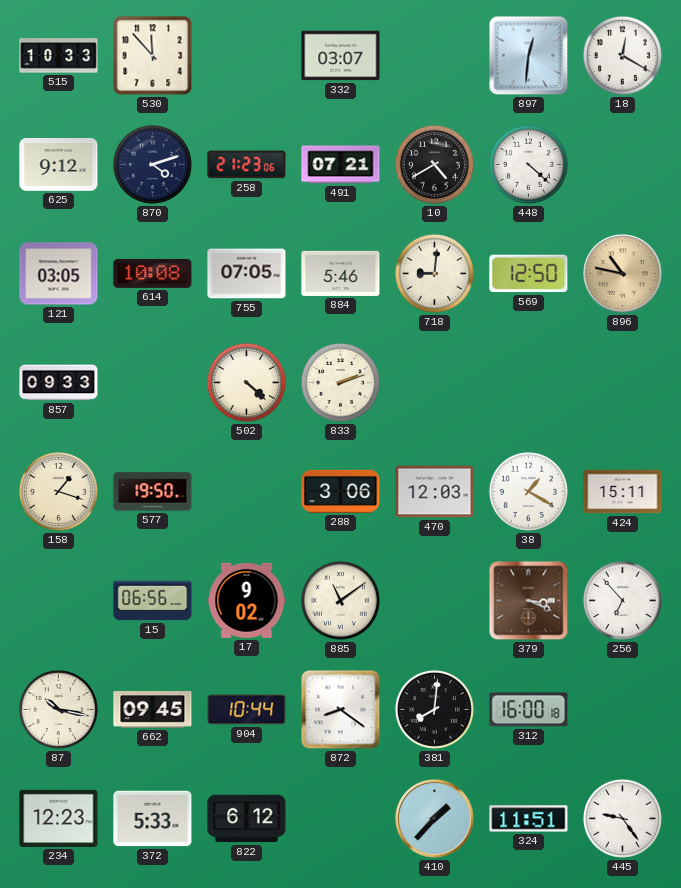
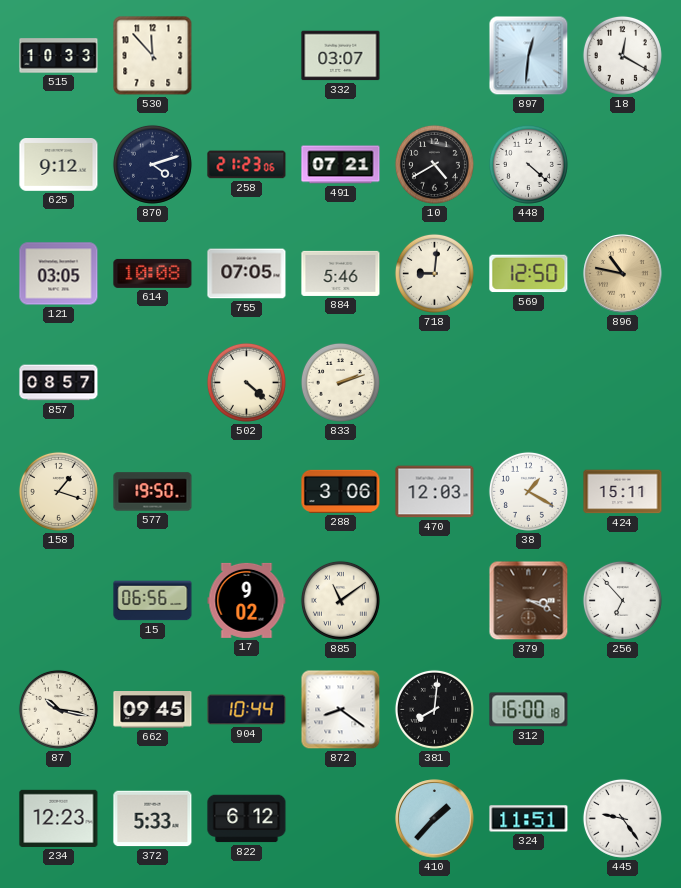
857: 09:33 -> 08:57
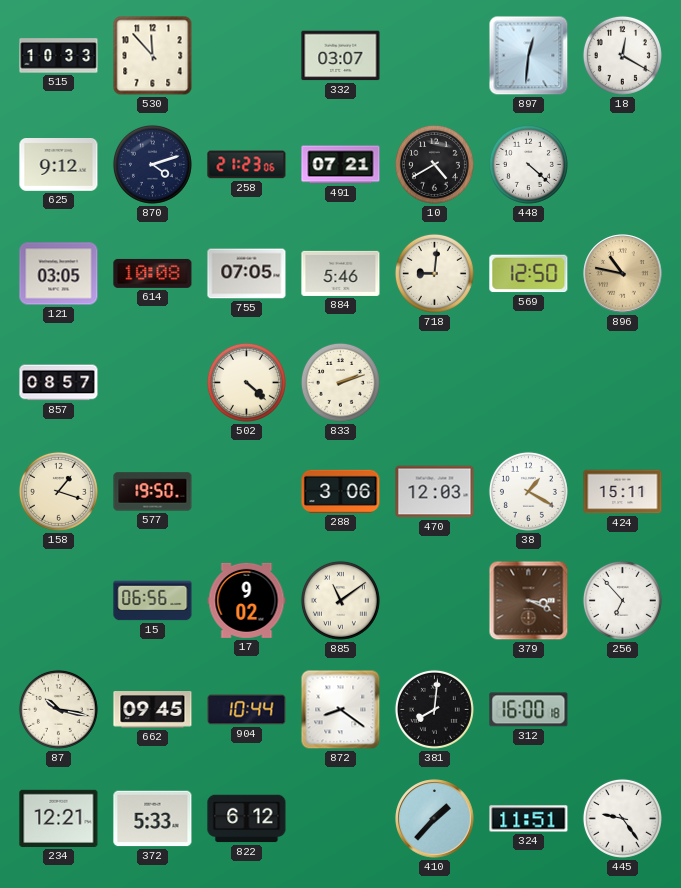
234: 12:23 -> 12:21
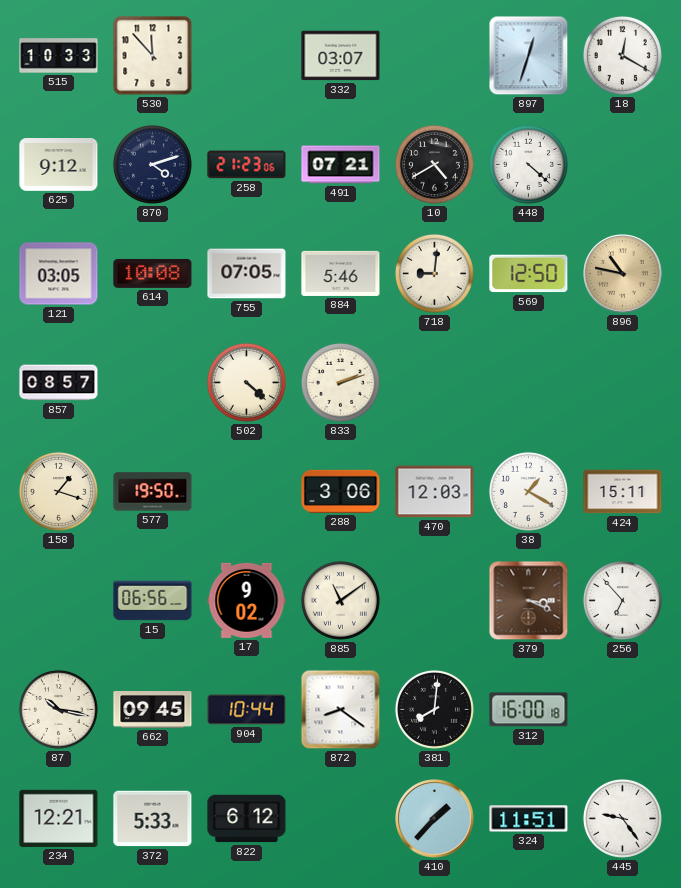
897: 12:31 -> 12:33
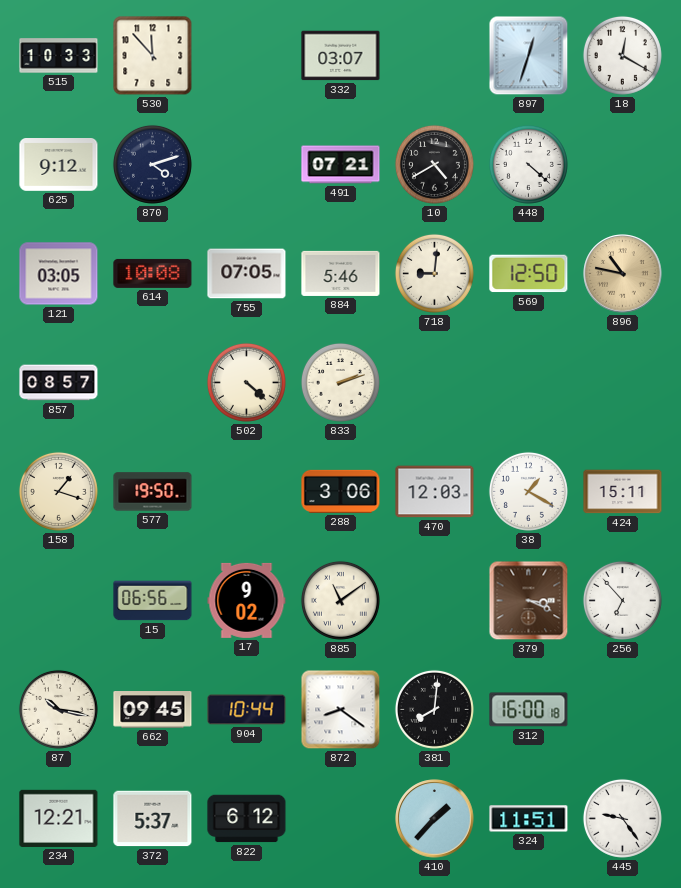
258: 21:23 -> none
372: 5:33 -> 5:37
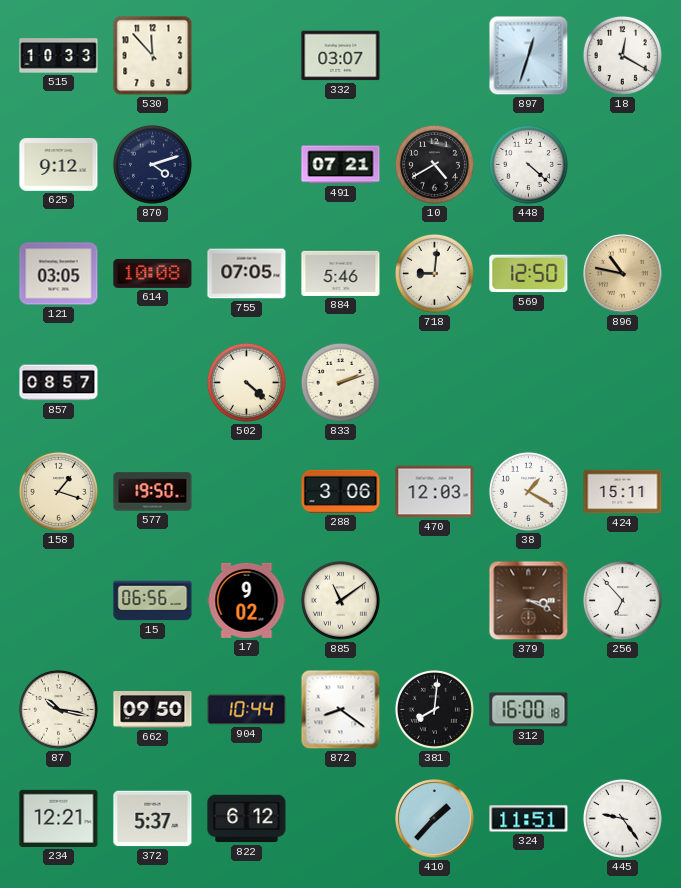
662: 09:45 -> 09:50
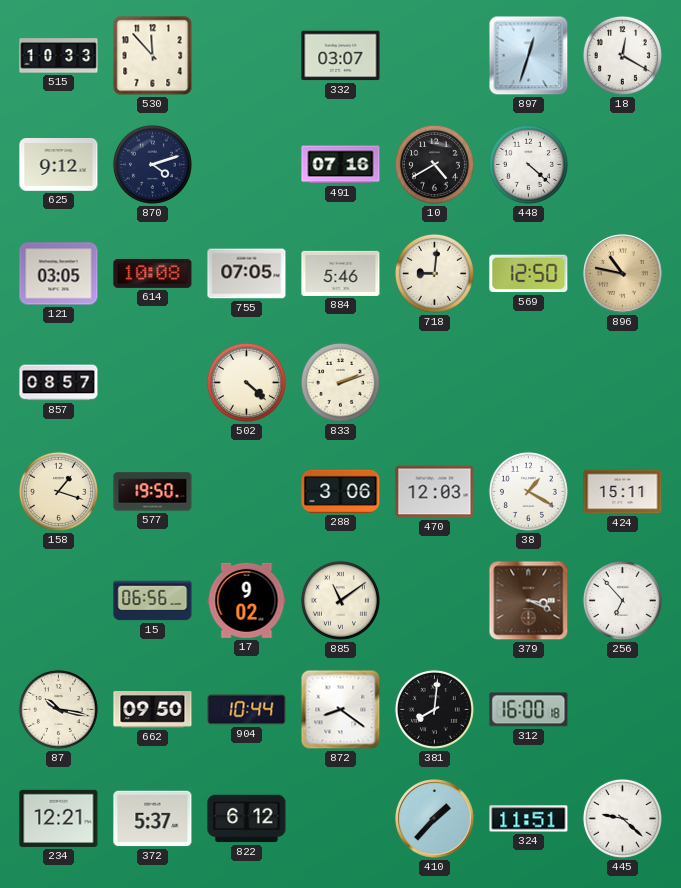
491: 07:21 -> 07:16
445: 9:24 -> 9:22
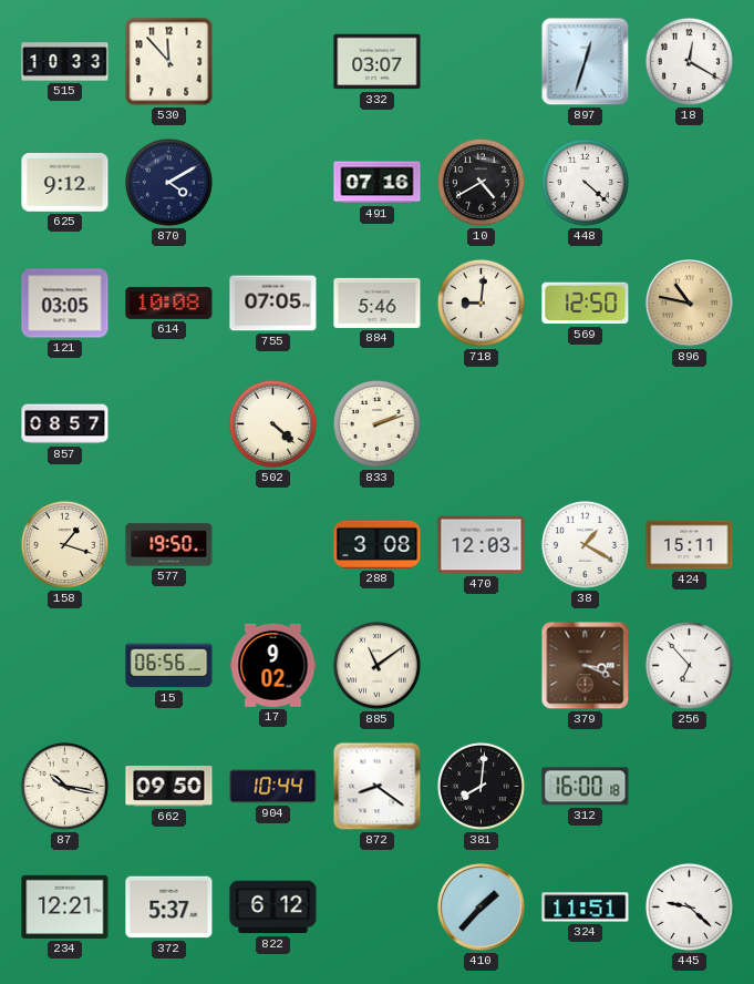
870: 4:12 -> 4:10
288: 3:06 -> 3:08
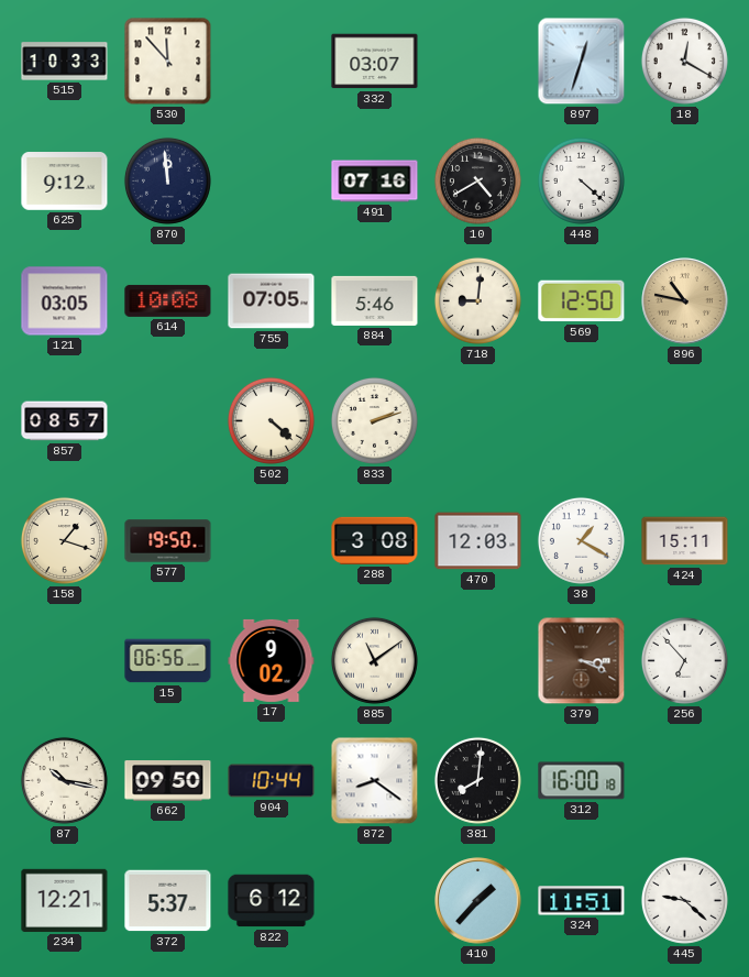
870: 4:10 -> 11:59
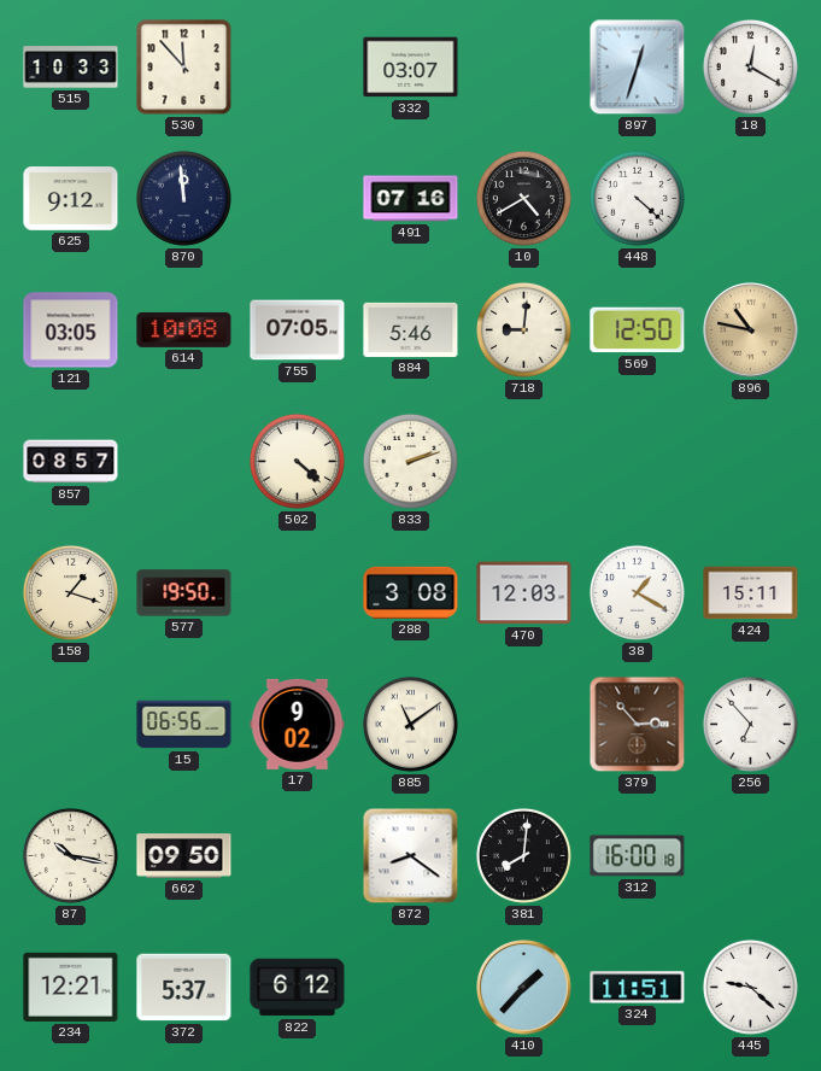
379: 3:19 -> 2:53
904: 10:44 -> none
